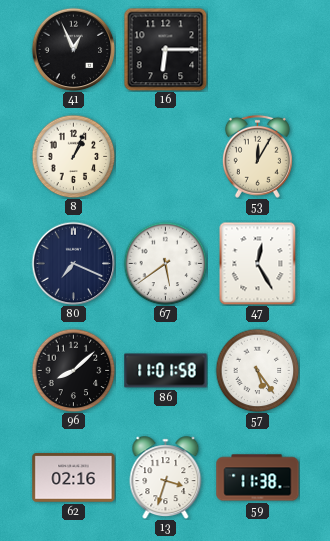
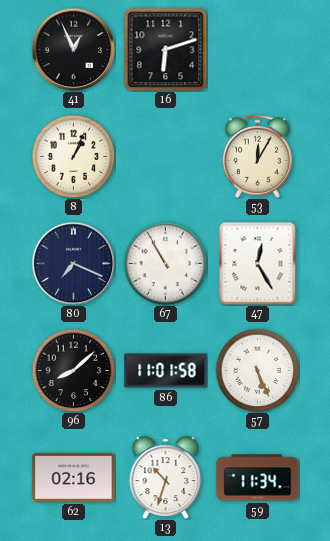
16: 6:15 -> 6:12
67: 5:39 -> 10:55
57: 5:24 -> 5:26
13: 3:33 -> 10:33
59: 11:38 -> 11:34
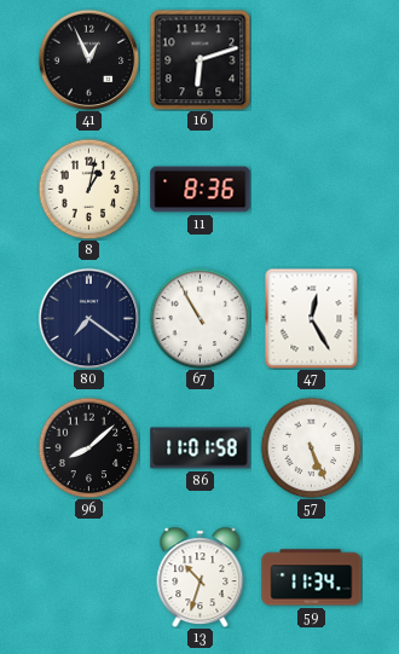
8: 1:04 -> 1:02
11: none -> 8:36
53: 12:05 -> none
80: 7:19 -> 7:21
62: 02:16 -> none
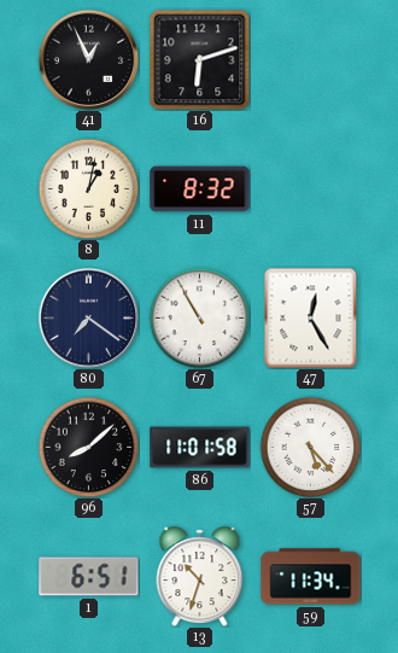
11: 8:36 -> 8:32
57: 5:26 -> 5:23
1: none -> 6:51
